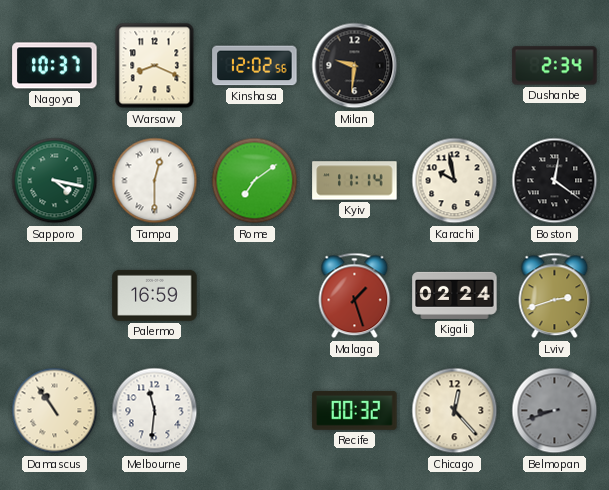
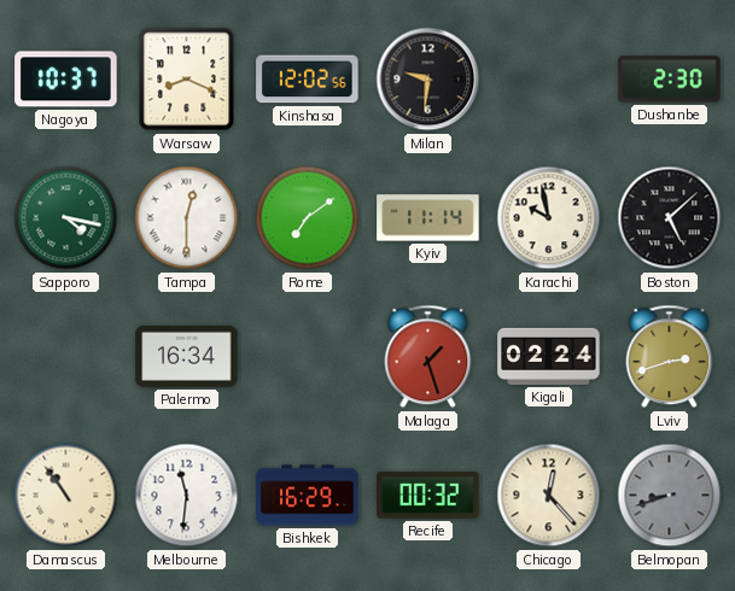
Dushanbe: 2:34 -> 2:30
Boston: 12:21 -> 5:08
Palermo: 16:59 -> 16:34
Bishkek: none -> 16:29
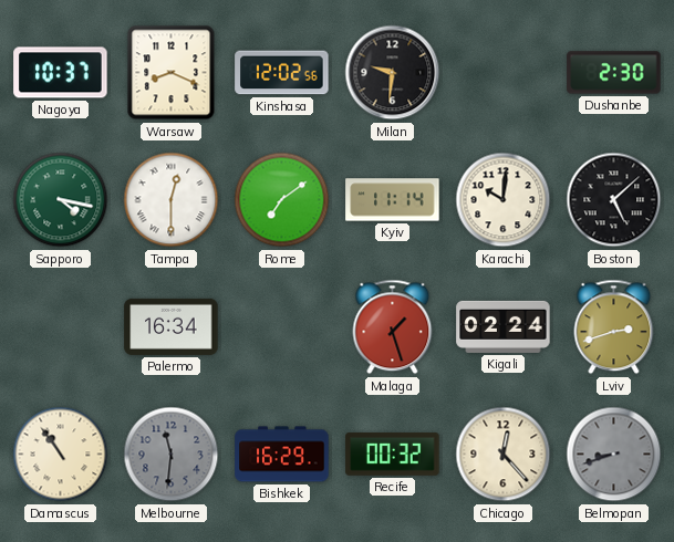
Karachi: 9:58 -> 10:01
Melbourne dial: white -> grey
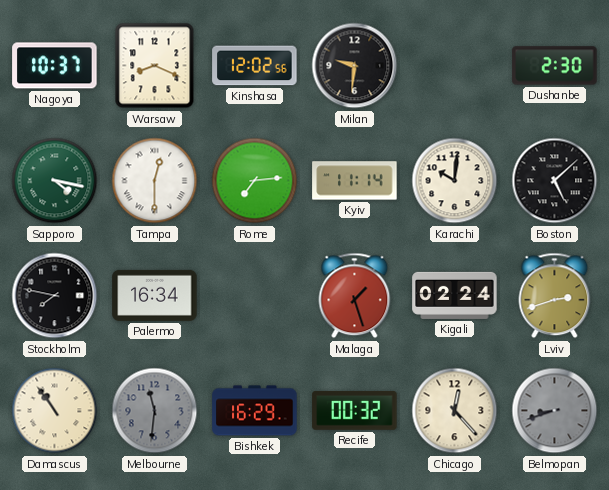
Rome: 7:09 -> 7:14
Stockholm: none -> 7:47
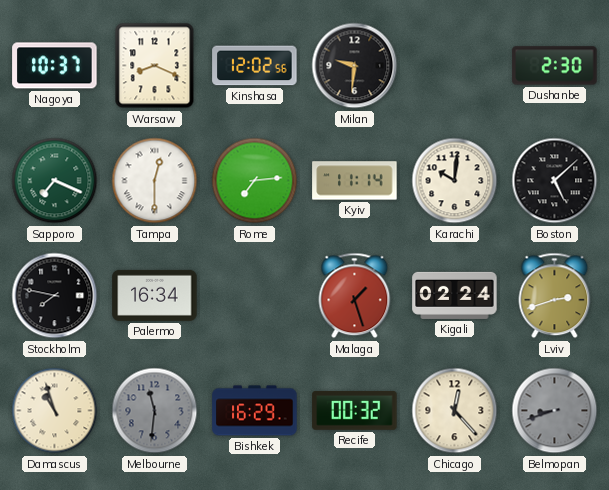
Sapporo: 4:17 -> 7:19
Damascus: 10:54 -> 10:57
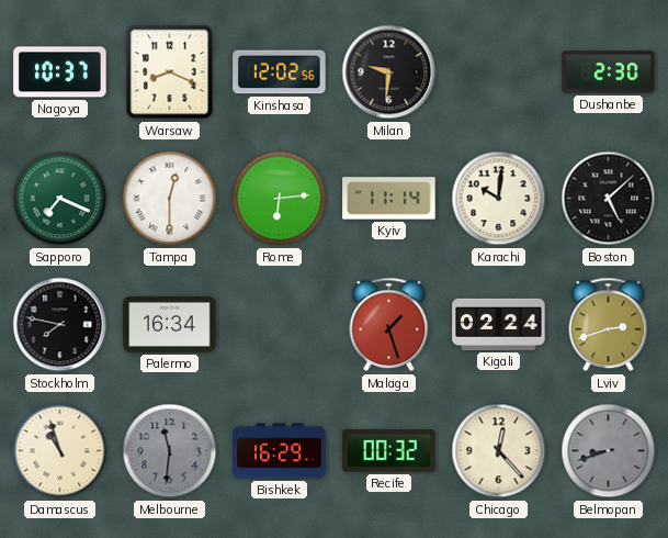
Rome: 7:14 -> 6:14
